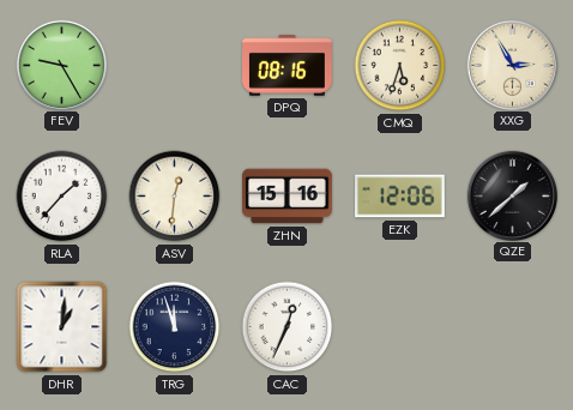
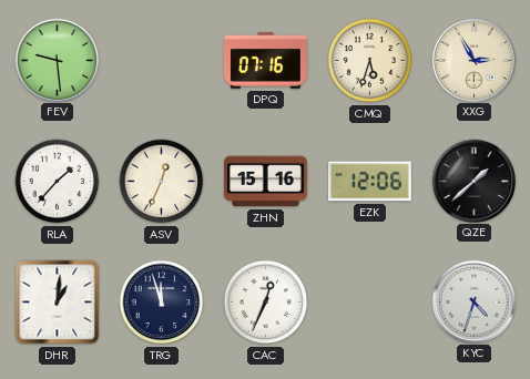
FEV: 9:25 -> 9:29
DPQ: 08:16 -> 07:16
ASV: 12:31 -> 12:34
KYC: none -> 4:33
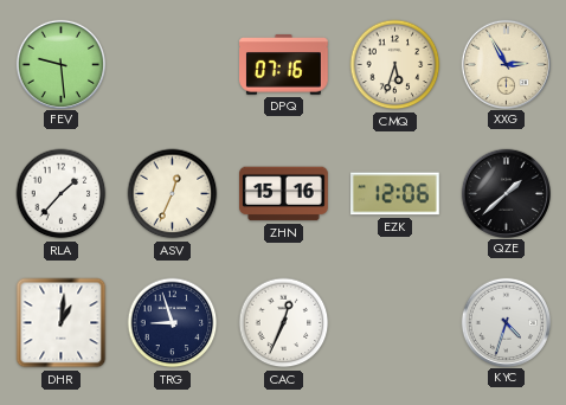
TRG: 11:57 -> 8:57
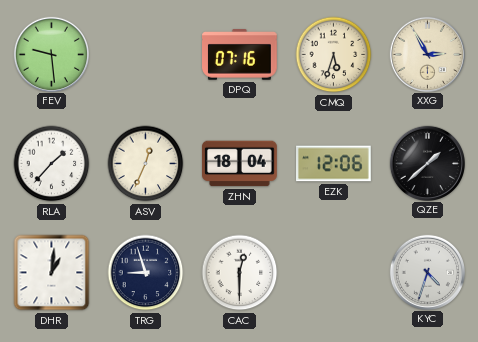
ZHN: 15:16 -> 18:04
CAC: 12:34 -> 12:30
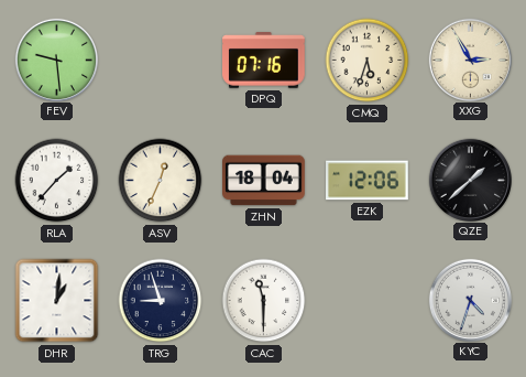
CAC: 12:30 -> 11:30
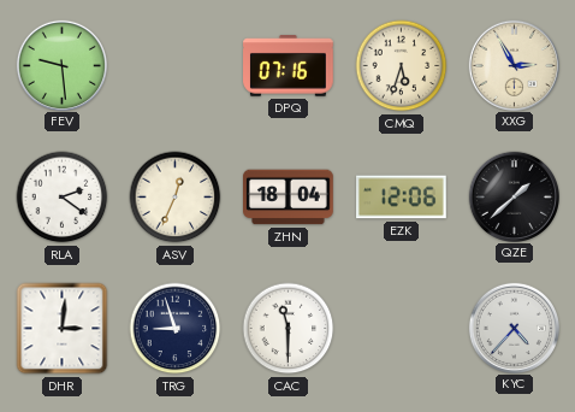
RLA: 1:37 -> 2:21
DHR: 1:01 -> 3:01
KYC: 4:33 -> 4:37
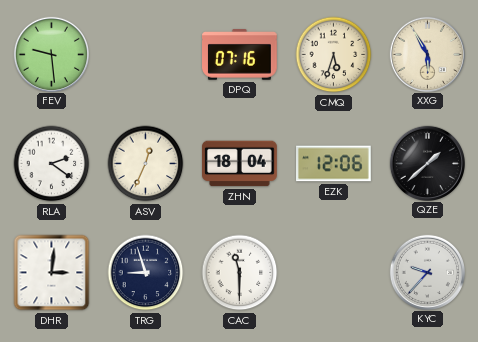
XXG: 2:55 -> 5:55
KYC: 4:37 -> 9:37
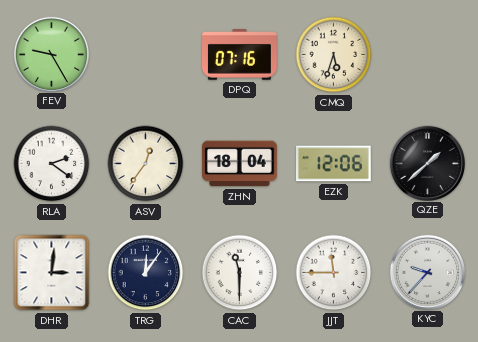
FEV: 9:29 -> 9:25
XXG: 5:55 -> none
ASV: 12:34 -> 12:36
TRG: 8:57 -> 12:06
JJT: none -> 11:45
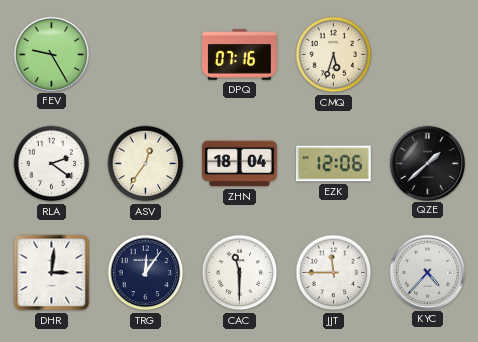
KYC: 9:37 -> 4:37
